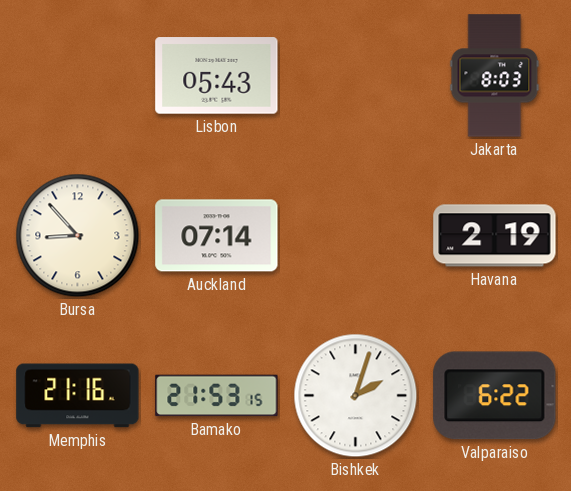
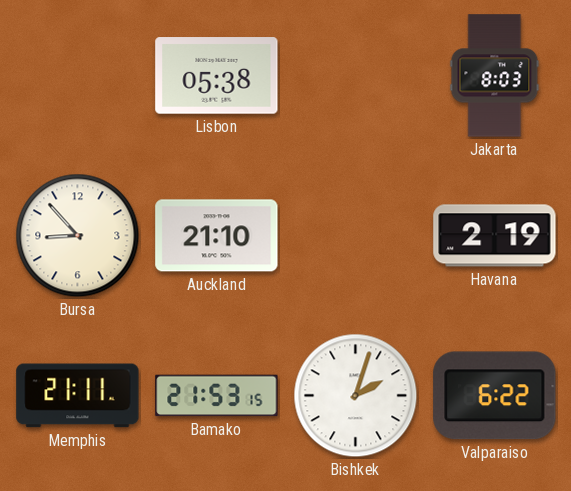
Lisbon: 05:43 -> 05:38
Auckland: 07:14 -> 21:10
Memphis: 21:16 -> 21:11
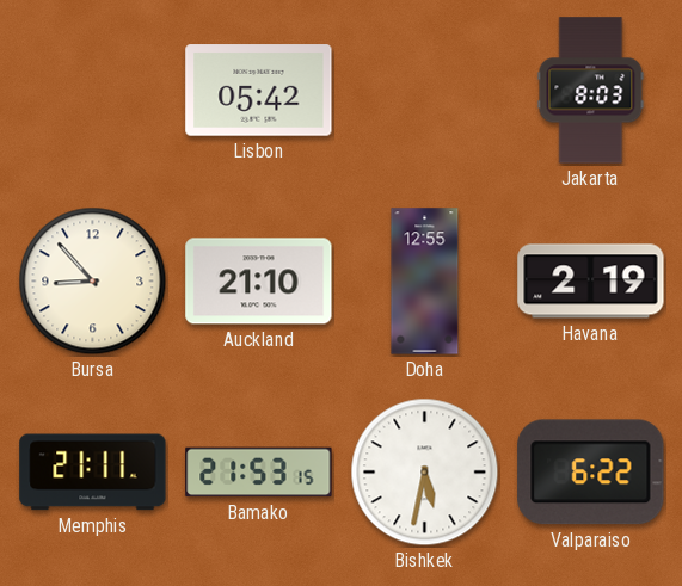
Lisbon: 05:38 -> 05:42
Doha: none -> 12:55
Bishkek: 2:03 -> 5:32
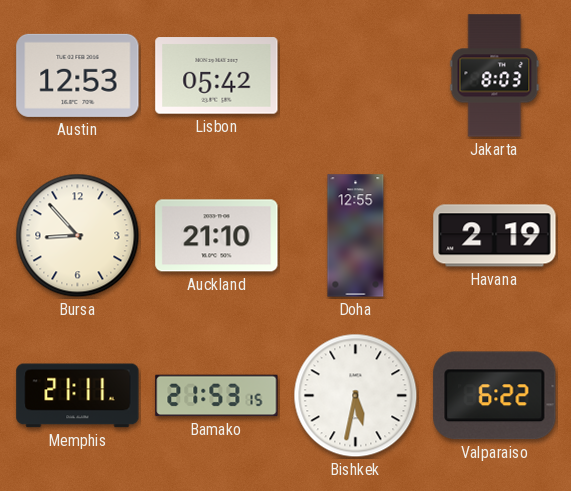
Austin: none -> 12:53
